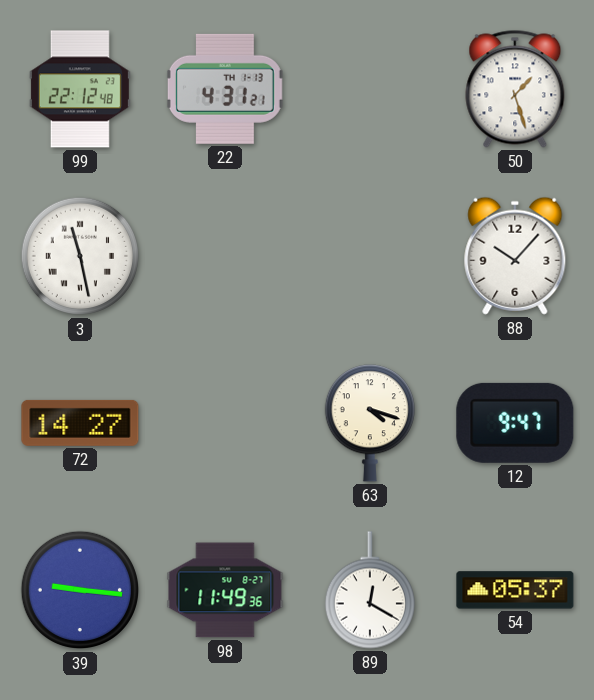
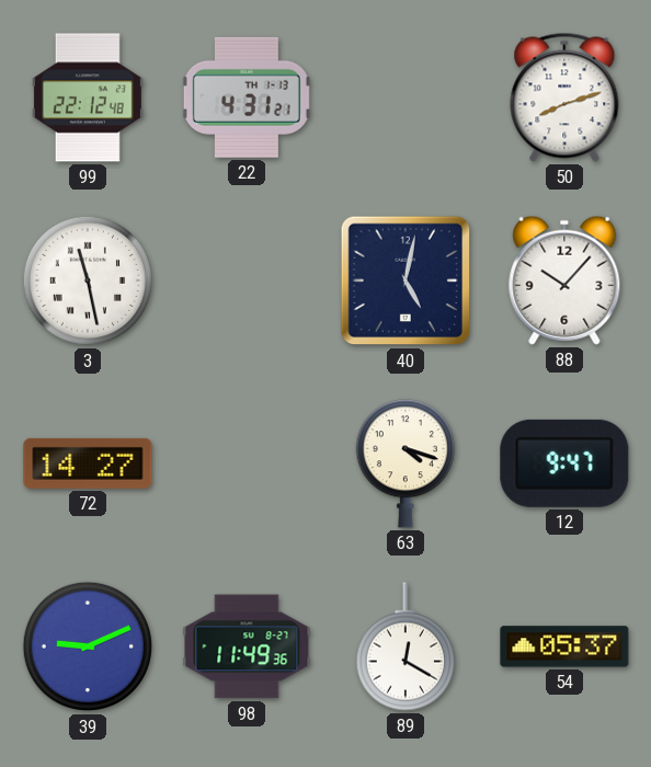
50: 1:27 -> 8:12
40: none -> 5:02
39: 9:16 -> 9:11
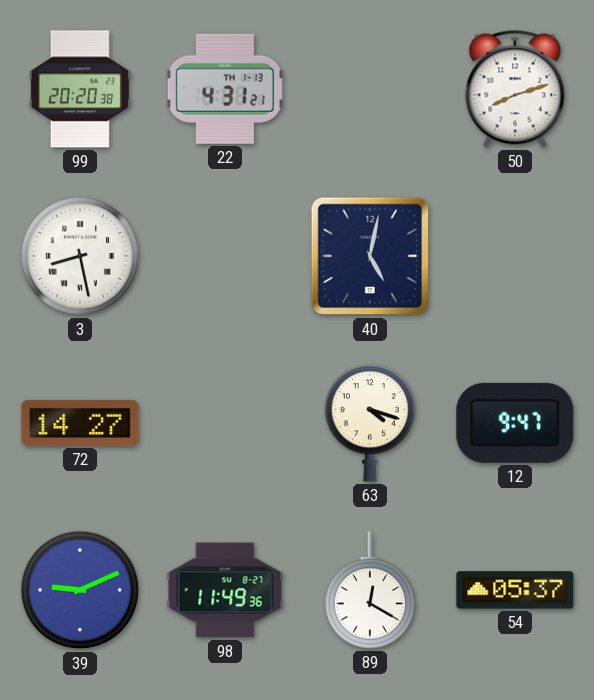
99: 22:12 -> 20:20
3: 11:28 -> 8:28
88: 10:07 -> none
